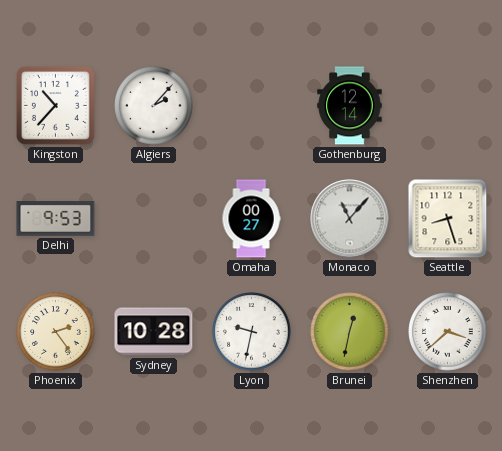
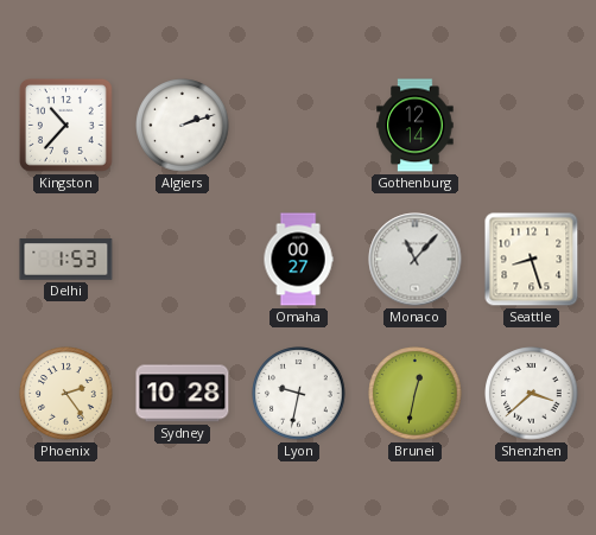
Algiers: 2:07 -> 2:12
Delhi: 9:53 -> 1:53
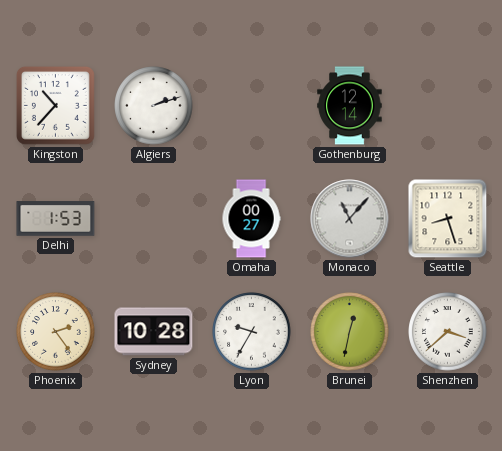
Lyon: 9:32 -> 9:35
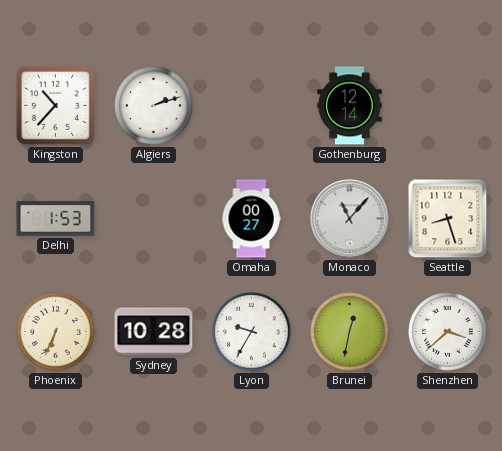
Phoenix: 2:24 -> 6:34
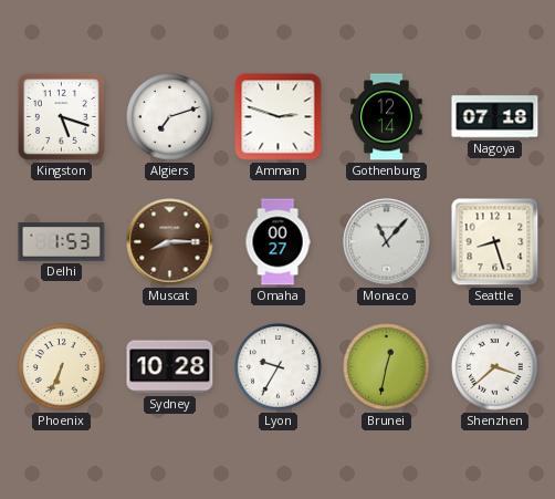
Kingston: 10:37 -> 5:18
Algiers: 2:12 -> 7:12
Amman: none -> 2:48
Nagoya: none -> 07:18
Muscat: none -> 8:15
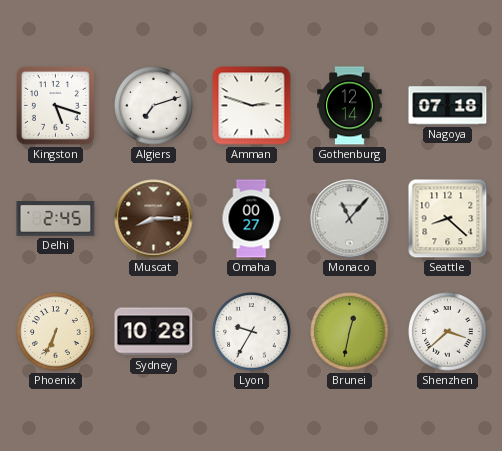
Delhi: 1:53 -> 2:45
Seattle: 8:27 -> 8:22
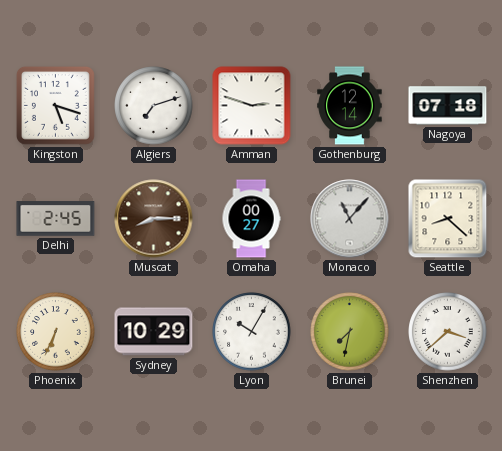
Sydney: 10:28 -> 10:29
Lyon: 9:35 -> 10:05
Brunei: 12:32 -> 7:32
